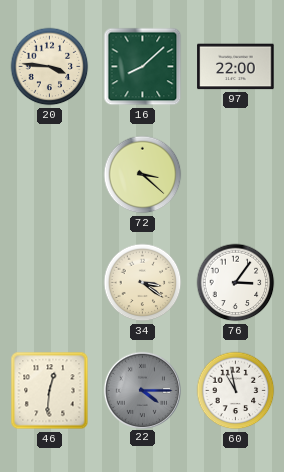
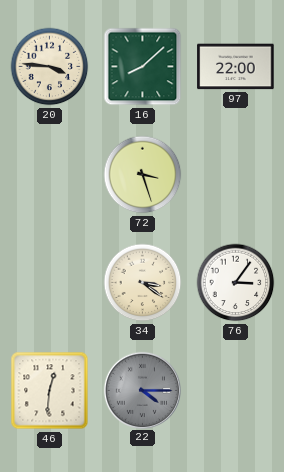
72: 3:22 -> 3:27
60: 10:58 -> none
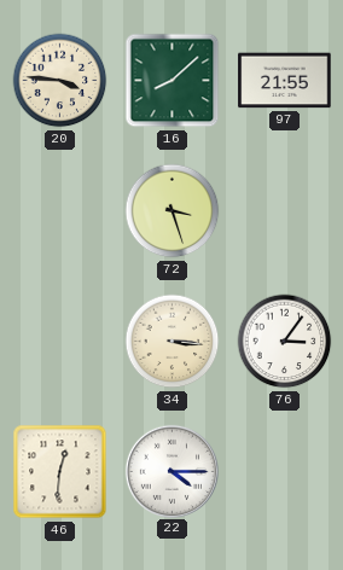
97: 22:00 -> 21:55
34: 3:21 -> 3:16
22 dial: grey -> white
